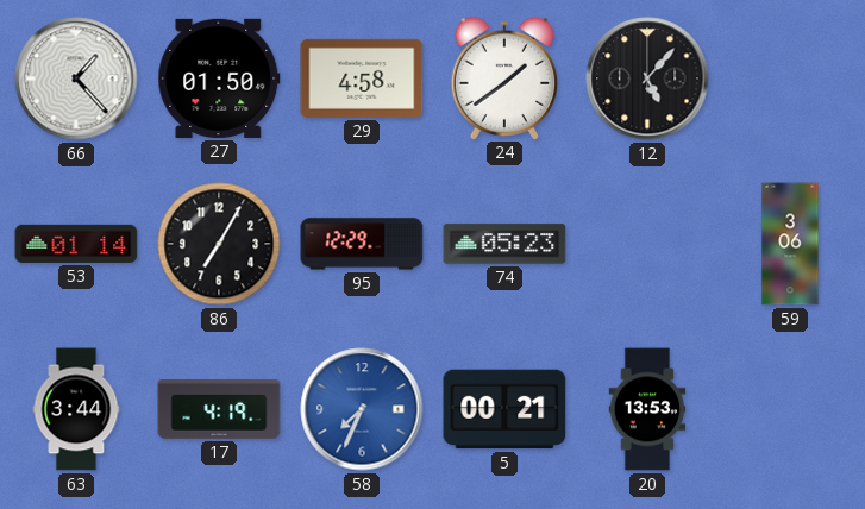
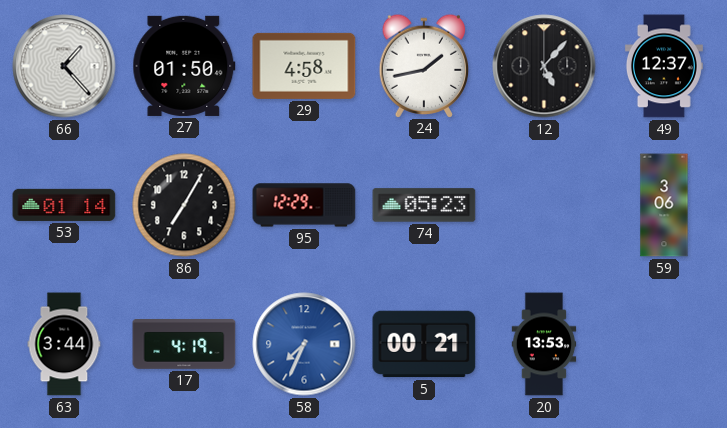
24: 1:39 -> 1:43
49: none -> 12:37
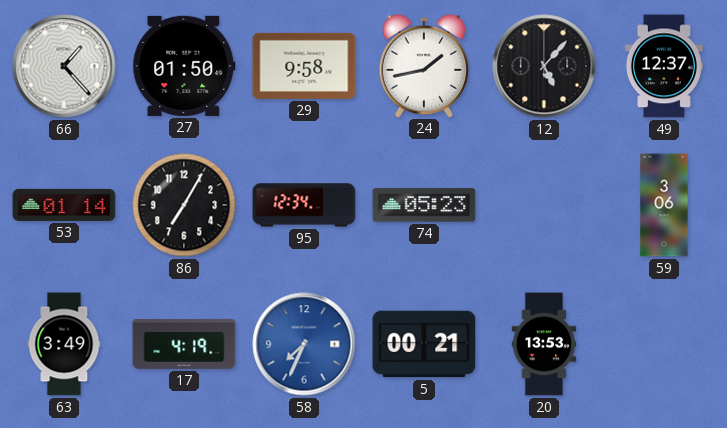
29: 4:58 -> 9:58
95: 12:29 -> 12:34
63: 3:44 -> 3:49
